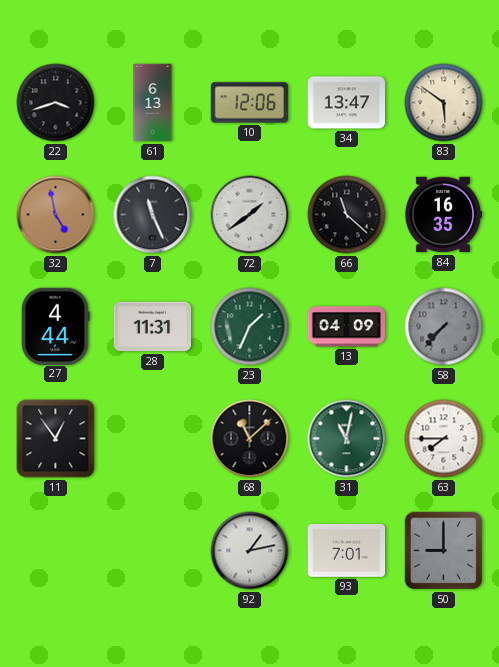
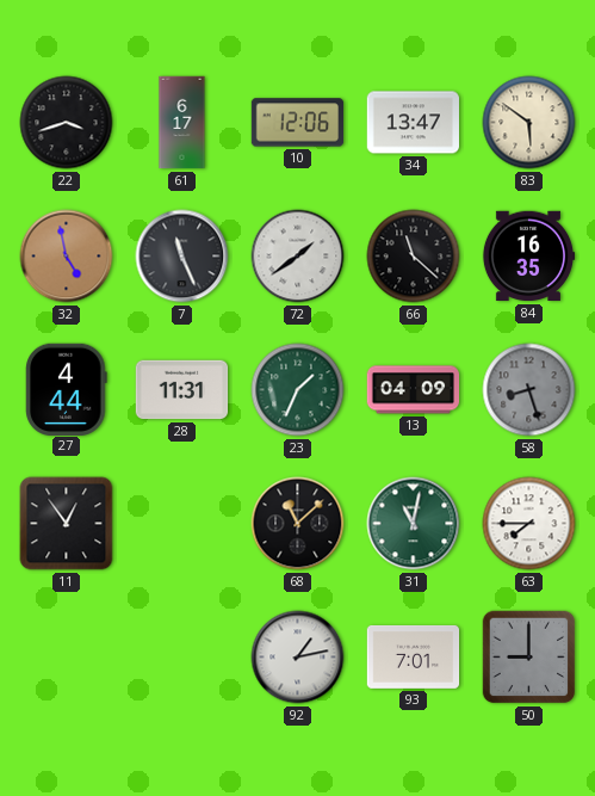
61: 6:13 -> 6:17
58: 7:37 -> 8:27
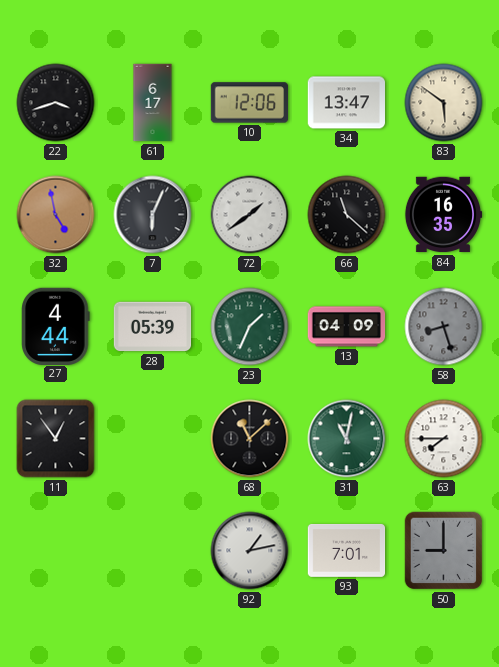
7: 11:26 -> 6:04
28: 11:31 -> 05:39
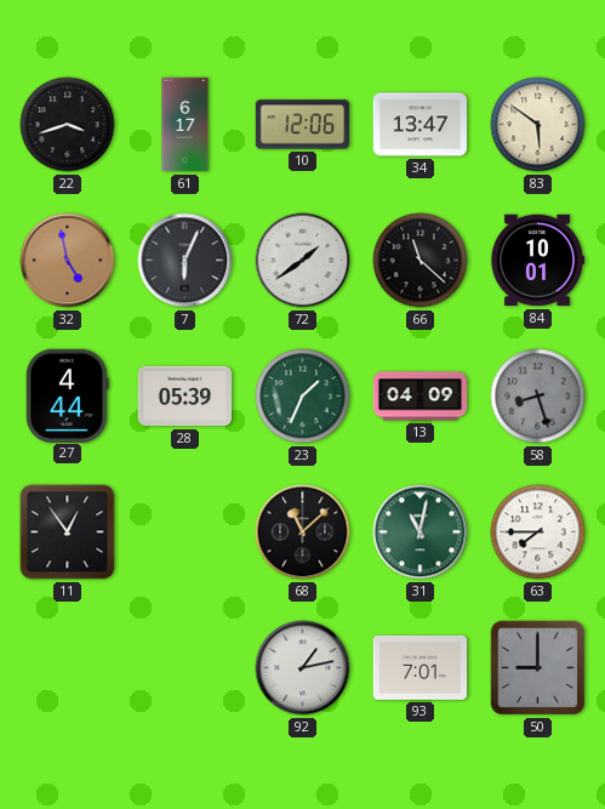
84: 16:35 -> 10:01
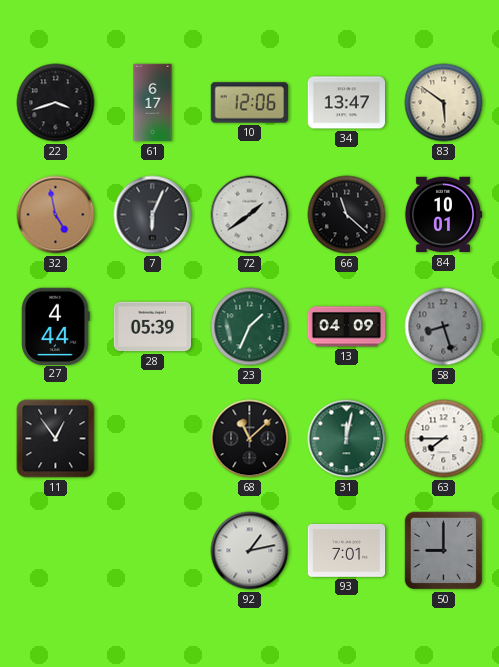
31: 11:02 -> 12:02
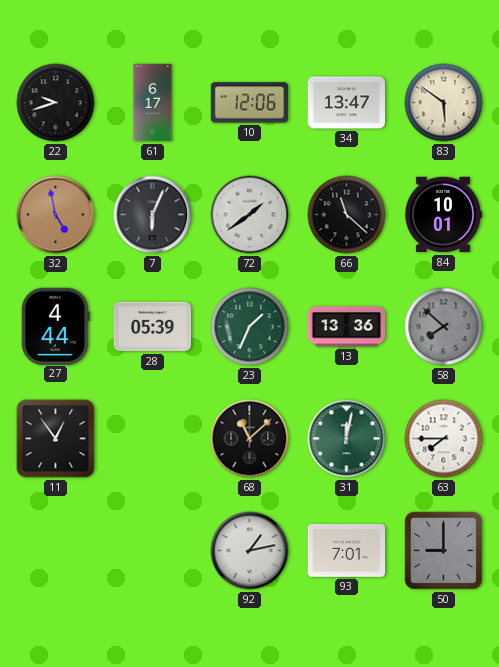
22: 3:42 -> 9:42
13: 04:09 -> 13:36
58: 8:27 -> 7:52
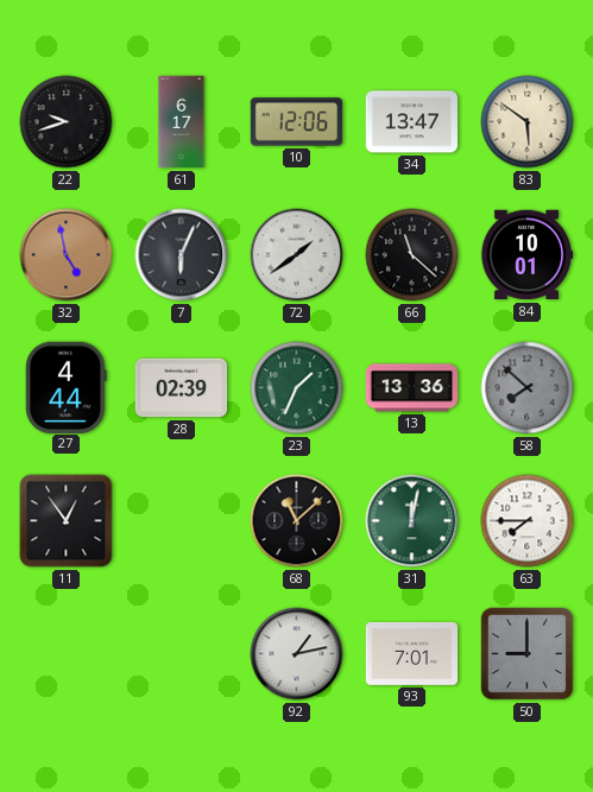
28: 05:39 -> 02:39
